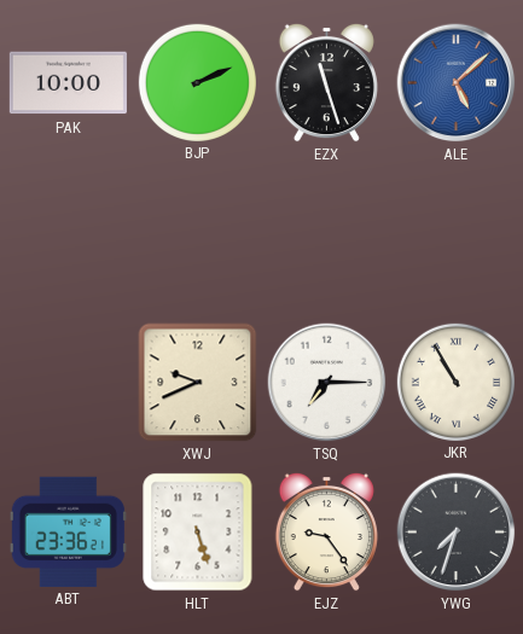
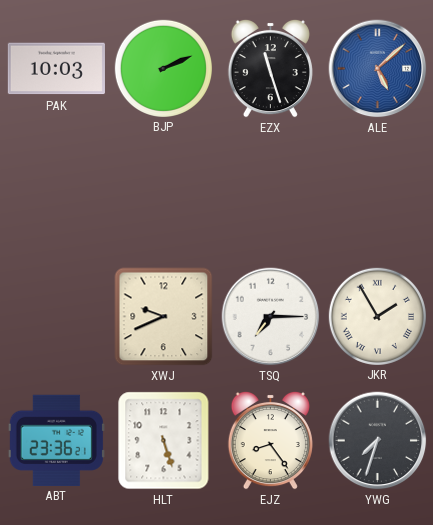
PAK: 10:00 -> 10:03
JKR: 10:55 -> 1:55
EJZ: 9:24 -> 8:24
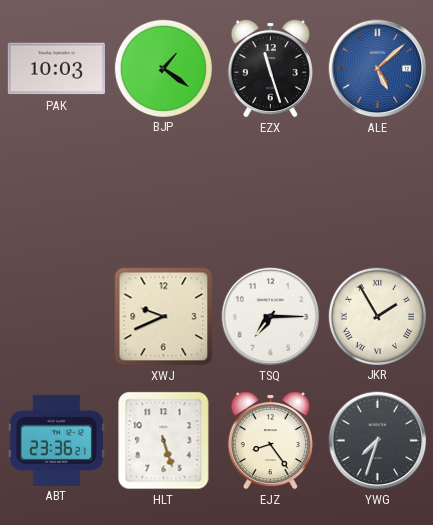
BJP: 2:11 -> 1:21
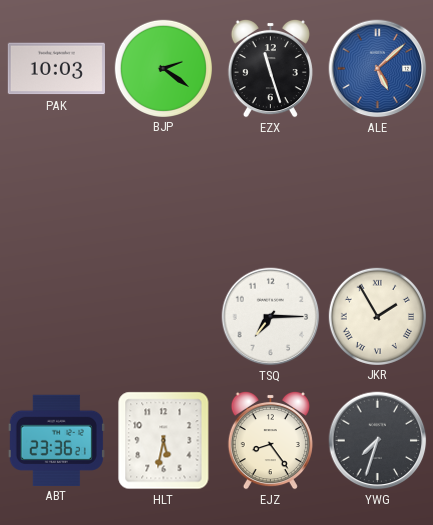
BJP: 1:21 -> 2:21
XWJ: 9:41 -> none
HLT: 5:27 -> 5:32
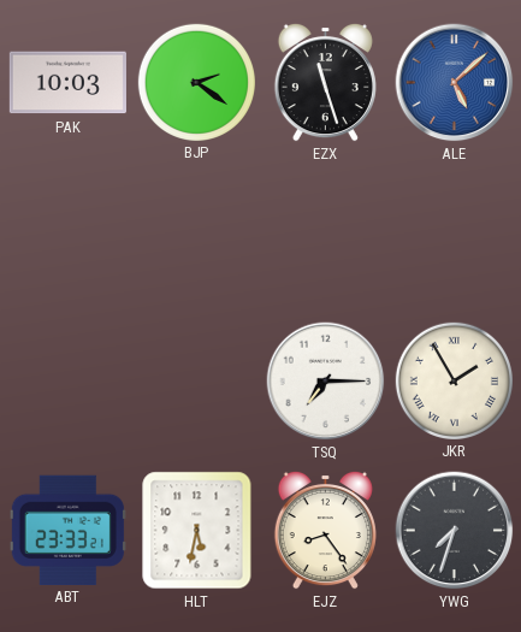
ABT: 23:36 -> 23:33
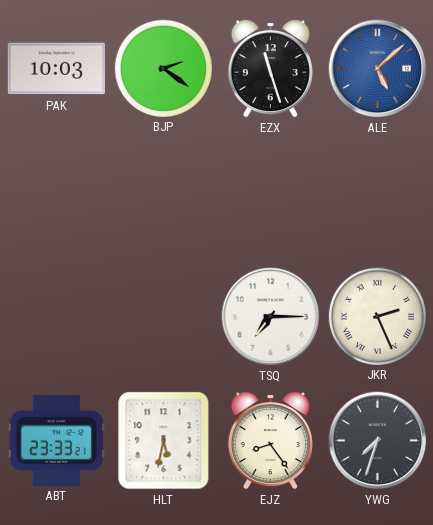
JKR: 1:55 -> 2:26
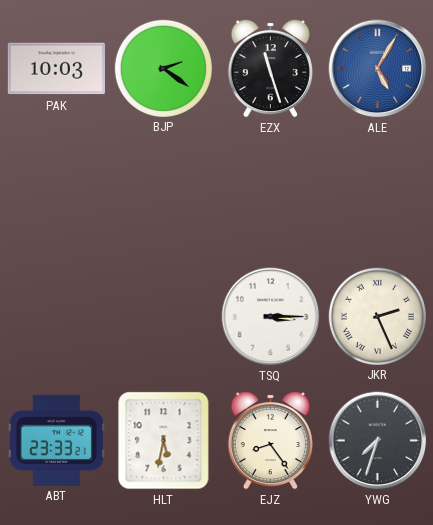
ALE: 5:08 -> 5:05
TSQ: 7:15 -> 3:15
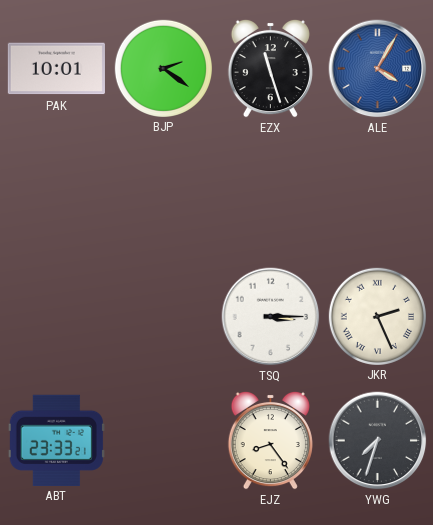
PAK: 10:03 -> 10:01
ALE: 5:05 -> 4:05
HLT: 5:32 -> none
